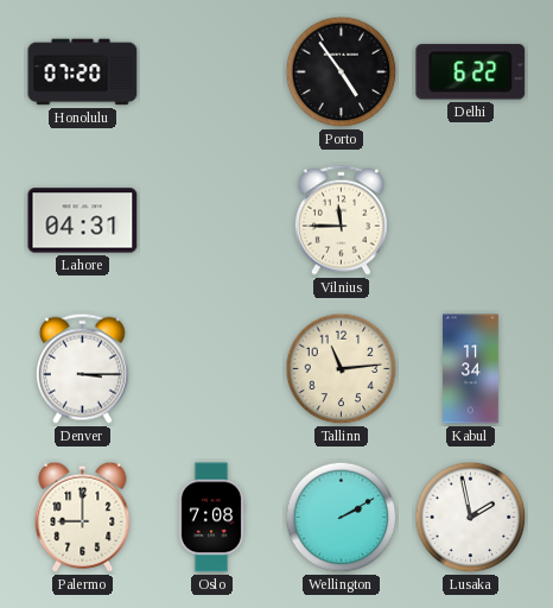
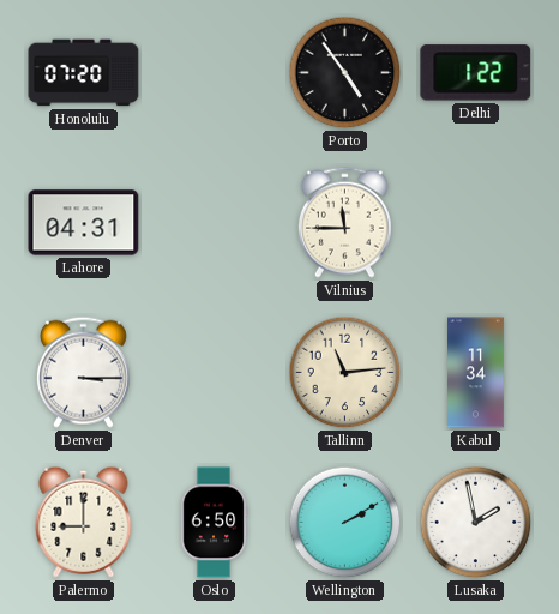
Delhi: 6:22 -> 1:22
Oslo: 7:08 -> 6:50
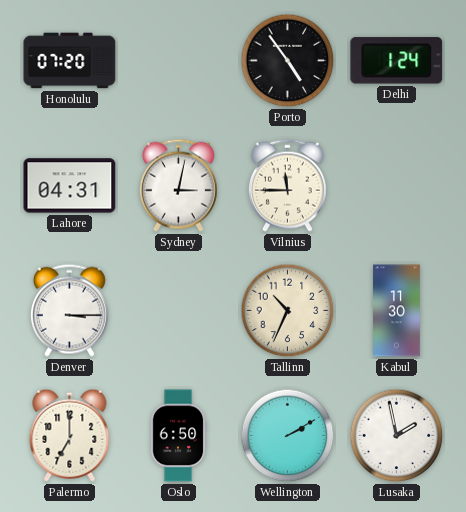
Delhi: 1:22 -> 1:24
Sydney: none -> 3:02
Tallinn: 11:14 -> 10:34
Kabul: 11:34 -> 11:30
Palermo: 9:00 -> 7:00
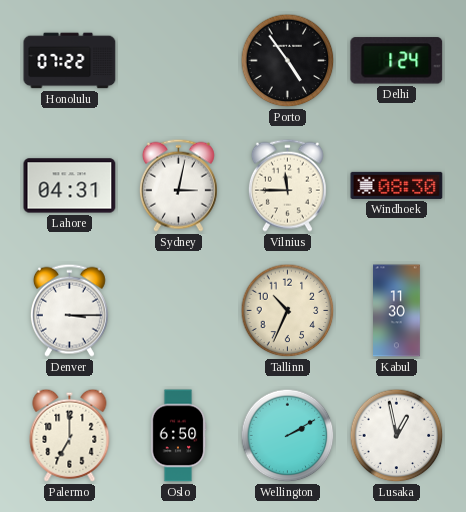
Honolulu: 07:20 -> 07:22
Windhoek: none -> 08:30
Lusaka: 1:58 -> 12:58
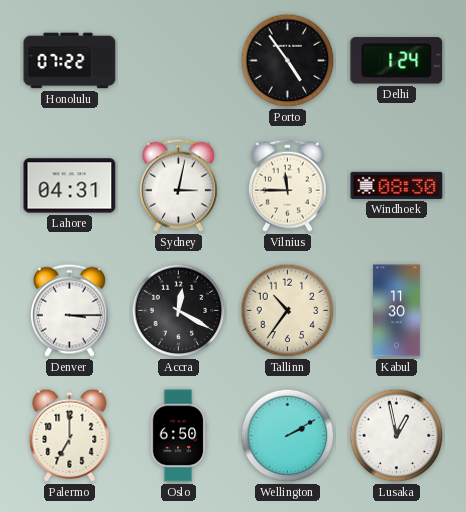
Accra: none -> 12:20
Tallinn: 10:34 -> 10:36
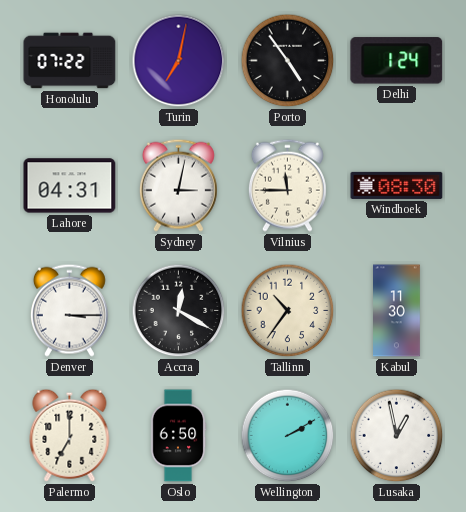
Turin: none -> 7:02
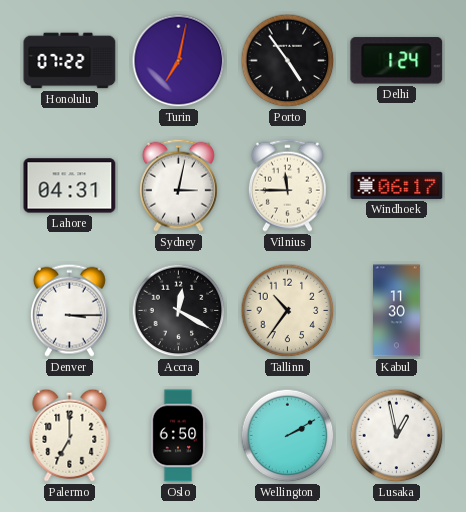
Windhoek: 08:30 -> 06:17
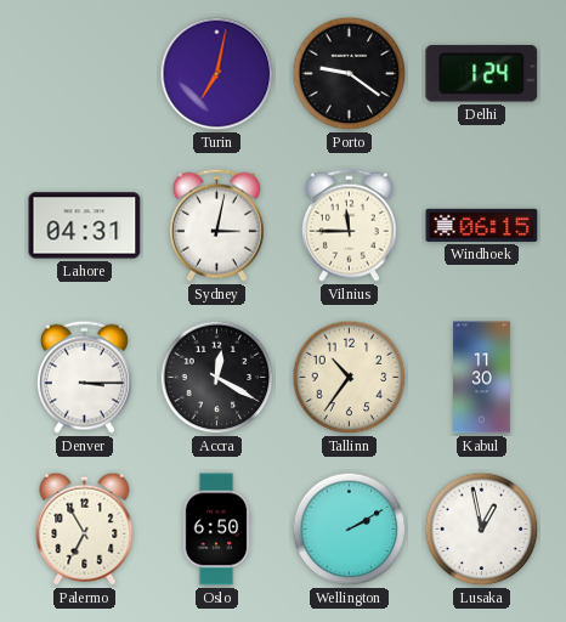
Honolulu: 07:22 -> none
Porto: 4:54 -> 9:21
Windhoek: 06:17 -> 06:15
Palermo: 7:00 -> 6:55
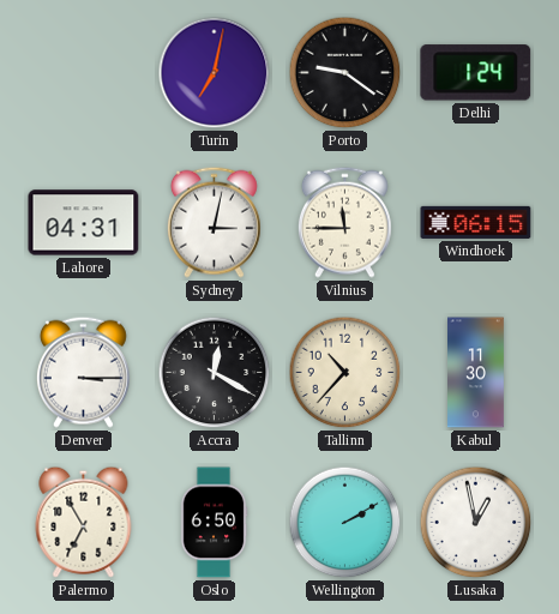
Tallinn: 10:36 -> 10:37
